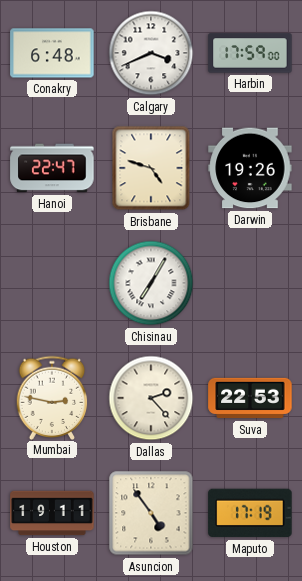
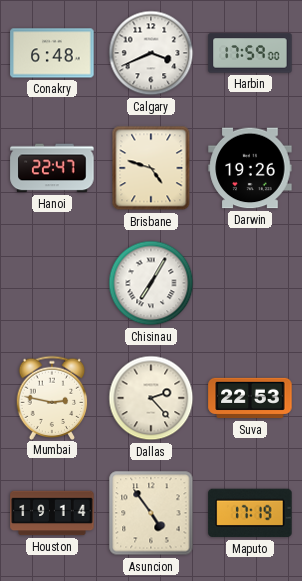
Houston: 19:11 -> 19:14
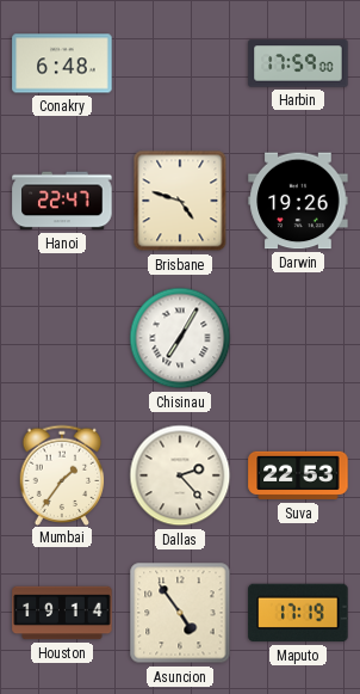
Calgary: 3:41 -> none
Mumbai: 2:47 -> 1:36
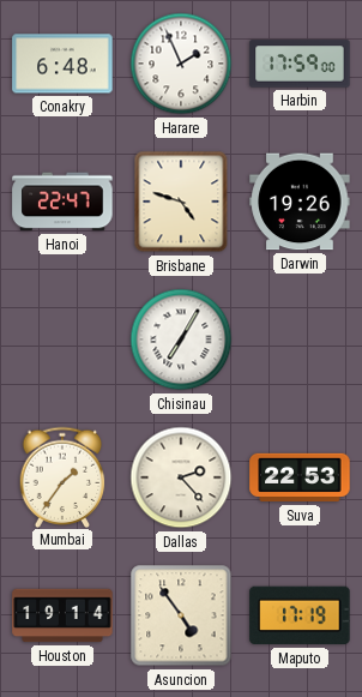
Harare: none -> 1:56
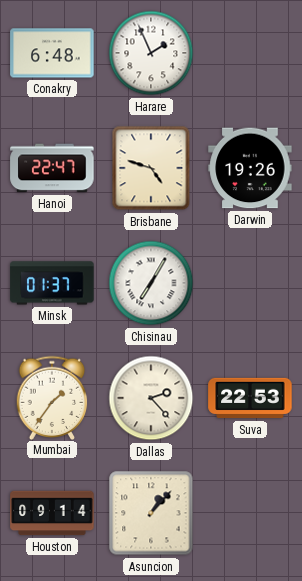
Harbin: 17:59 -> none
Minsk: none -> 01:37
Houston: 19:14 -> 09:14
Asuncion: 4:54 -> 1:07
Maputo: 17:19 -> none
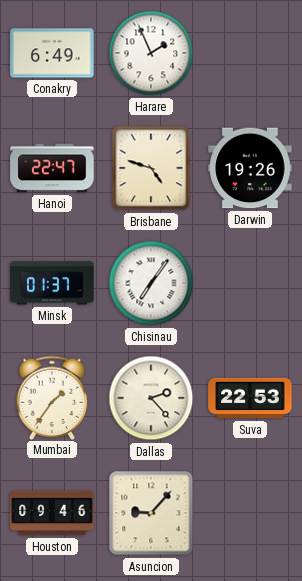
Conakry: 6:48 -> 6:49
Chisinau: 7:05 -> 7:06
Houston: 09:14 -> 09:46
Asuncion: 1:07 -> 9:07
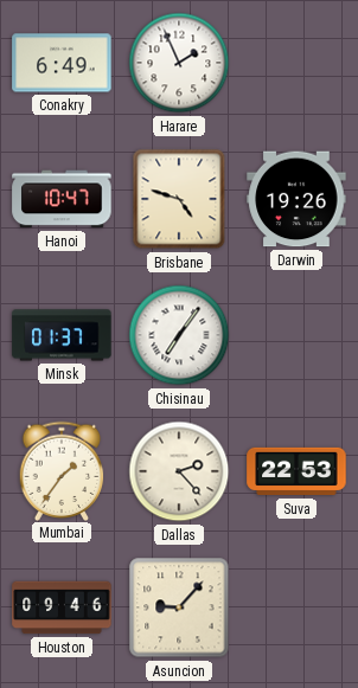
Hanoi: 22:47 -> 10:47
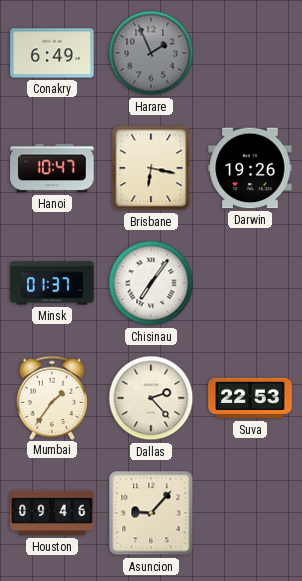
Harare dial: white -> grey
Brisbane: 4:48 -> 6:17
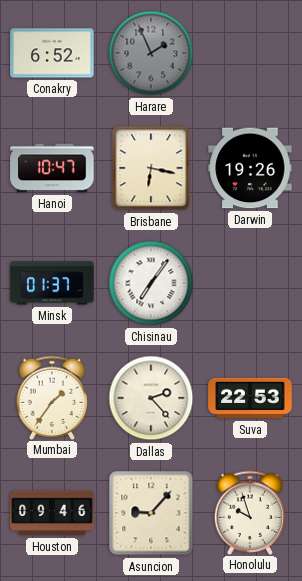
Conakry: 6:49 -> 6:52
Honolulu: none -> 9:57
